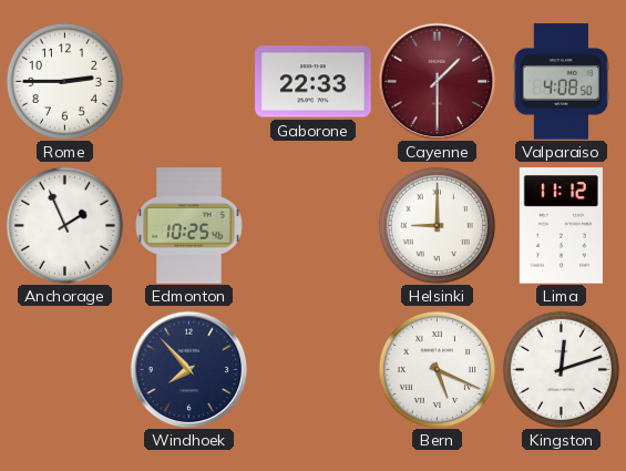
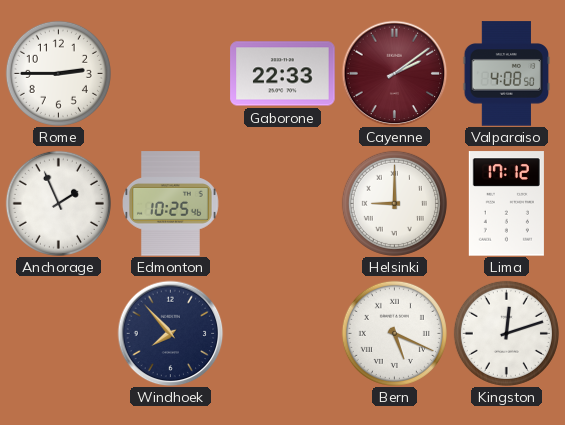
Cayenne: 1:30 -> 2:09
Lima: 11:12 -> 17:12
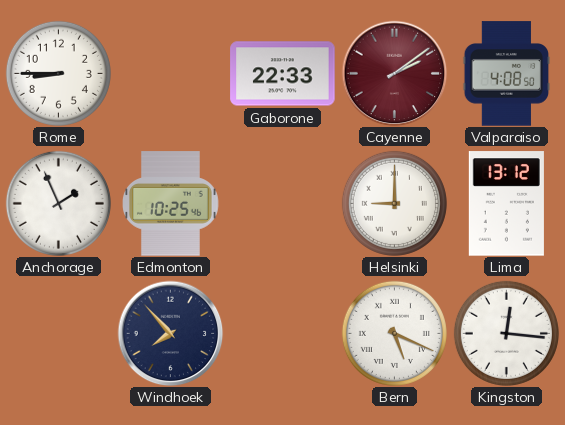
Rome: 2:45 -> 8:45
Lima: 17:12 -> 13:12
Kingston: 12:12 -> 12:16
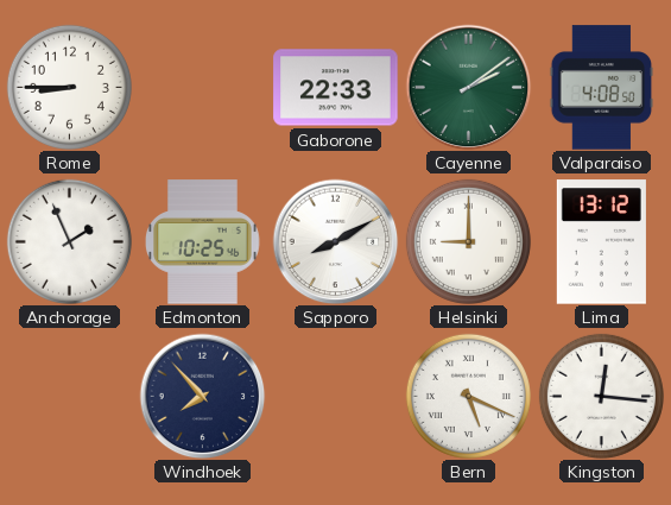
Cayenne dial: burgundy -> green
Sapporo: none -> 8:10
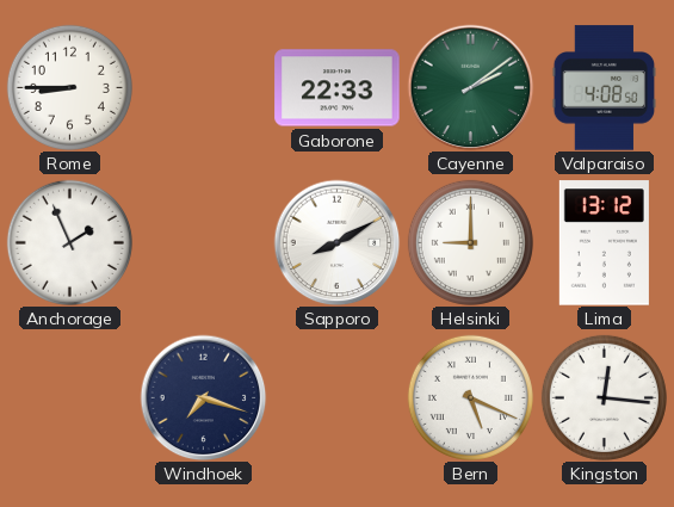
Edmonton: 10:25 -> none
Windhoek: 7:53 -> 7:18
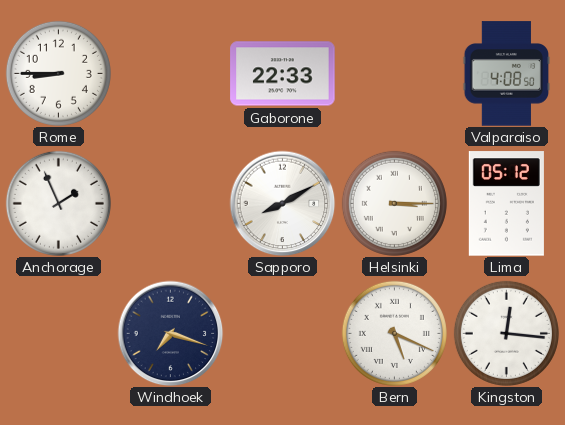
Cayenne: 2:09 -> none
Helsinki: 9:00 -> 3:15
Lima: 13:12 -> 05:12
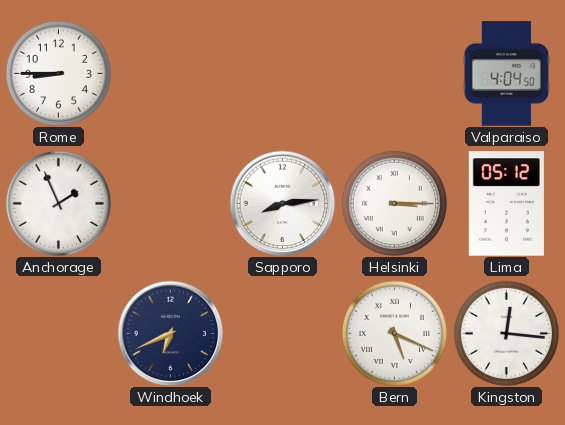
Gaborone: 22:33 -> none
Valparaiso: 4:08 -> 4:04
Sapporo: 8:10 -> 8:14
Windhoek: 7:18 -> 6:41
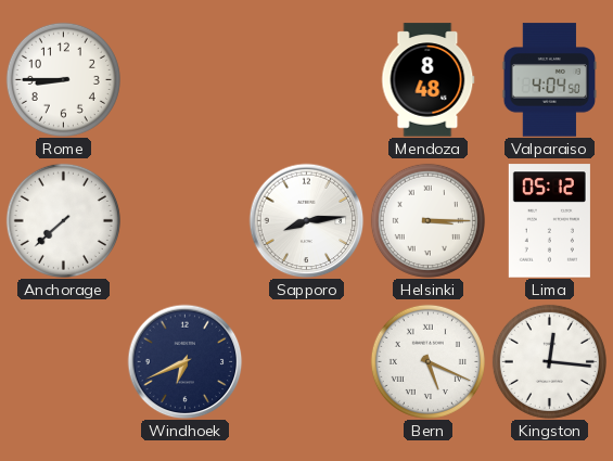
Mendoza: none -> 8:48
Anchorage: 1:56 -> 7:38
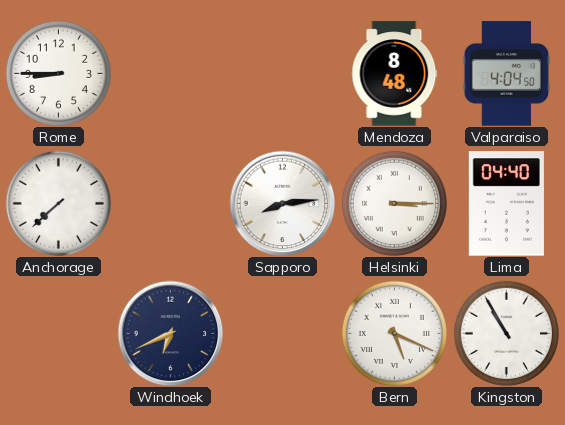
Lima: 05:12 -> 04:40
Kingston: 12:16 -> 10:55
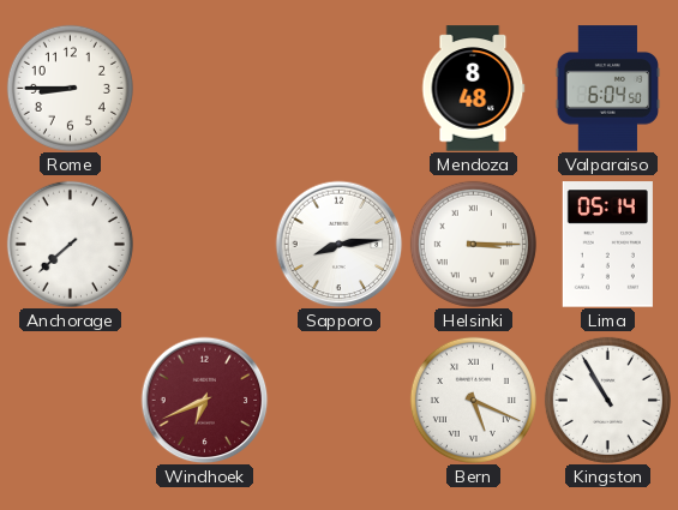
Valparaiso: 4:04 -> 6:04
Lima: 04:40 -> 05:14
Windhoek dial: navy -> burgundy
